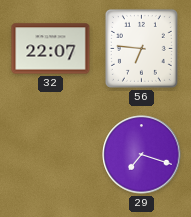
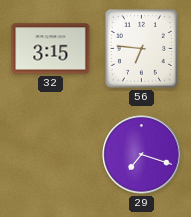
32: 22:07 -> 3:15
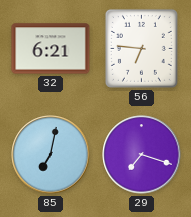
32: 3:15 -> 6:21
85: none -> 7:02
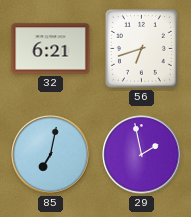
56: 6:46 -> 6:42
29: 7:18 -> 1:58
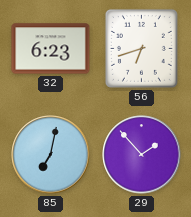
32: 6:21 -> 6:23
29: 1:58 -> 1:53
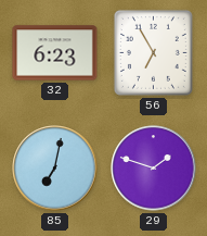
56: 6:42 -> 6:55
29: 1:53 -> 1:48
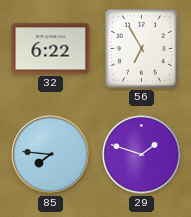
32: 6:23 -> 6:22
85: 7:02 -> 7:46
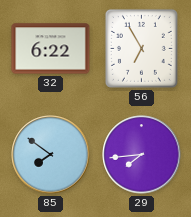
85: 7:46 -> 7:51
29: 1:48 -> 7:44
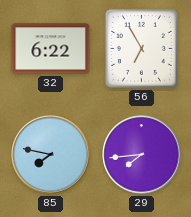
85: 7:51 -> 7:47
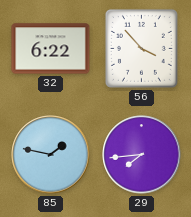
56: 6:55 -> 3:53
85: 7:47 -> 1:47
